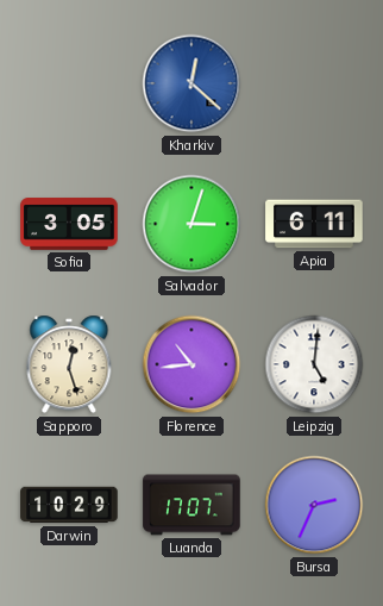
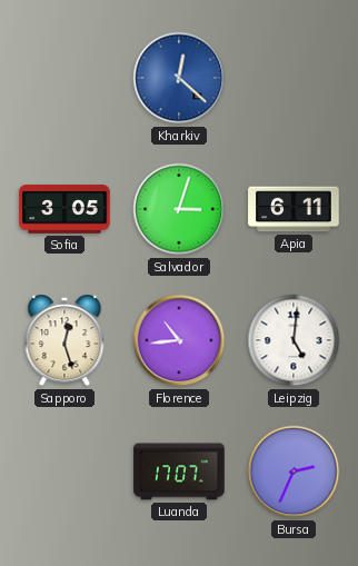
Darwin: 10:29 -> none
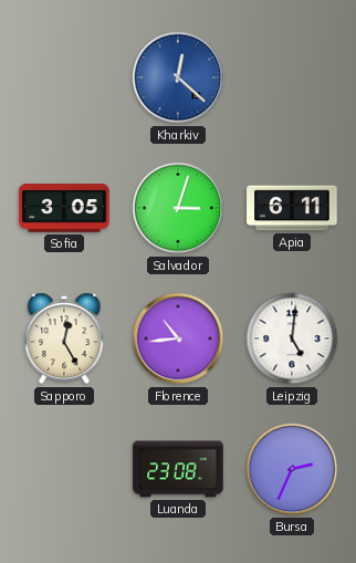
Sapporo: 12:27 -> 12:25
Luanda: 17:07 -> 23:08
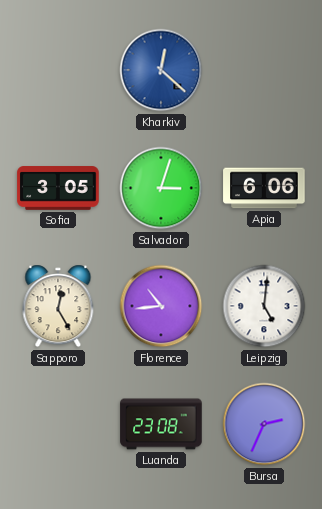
Apia: 6:11 -> 6:06
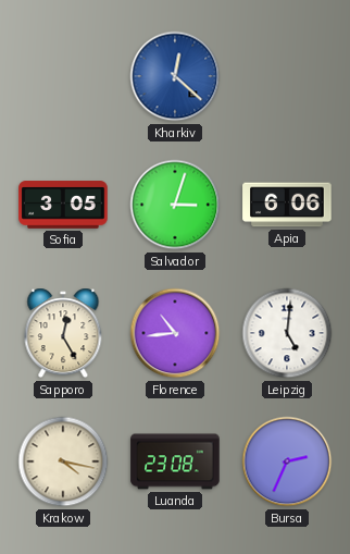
Krakow: none -> 4:17
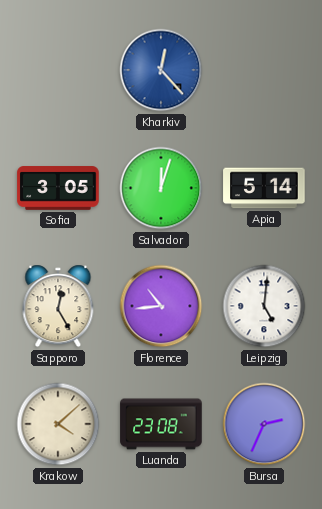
Kharkiv: 12:22 -> 12:23
Salvador: 3:03 -> 12:03
Apia: 6:06 -> 5:14
Krakow: 4:17 -> 4:08
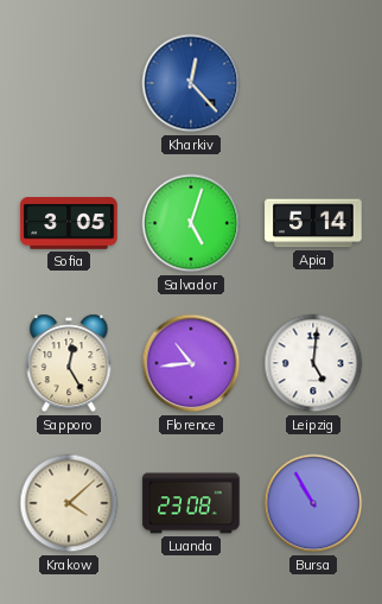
Salvador: 12:03 -> 5:03
Bursa: 2:34 -> 10:55
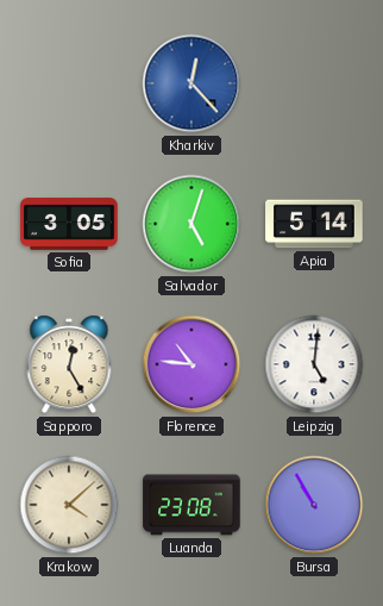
Florence: 10:44 -> 10:46
